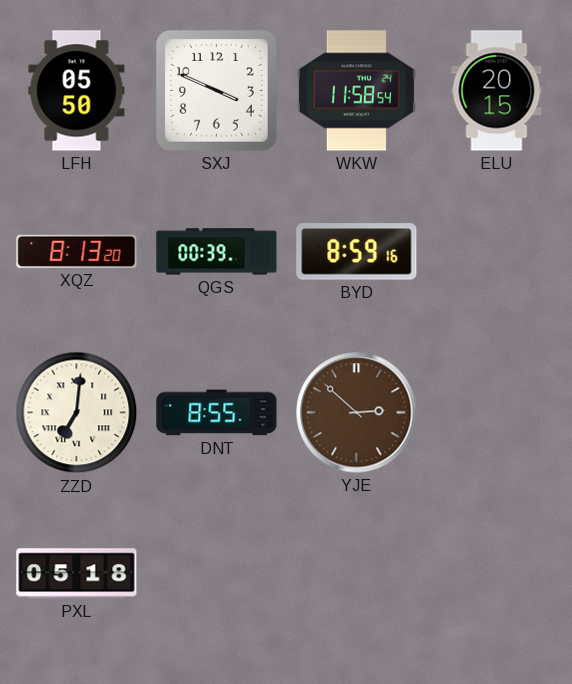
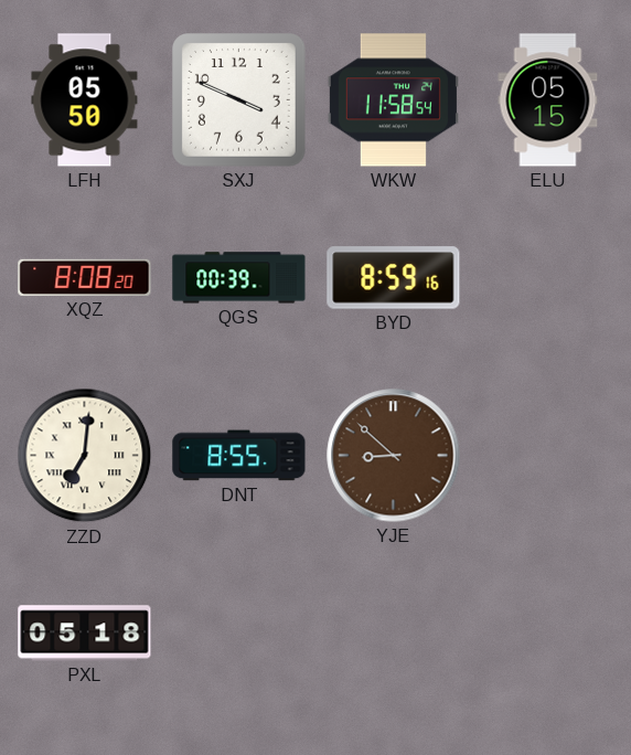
ELU: 20:15 -> 05:15
XQZ: 8:13 -> 8:08
YJE: 2:52 -> 8:52
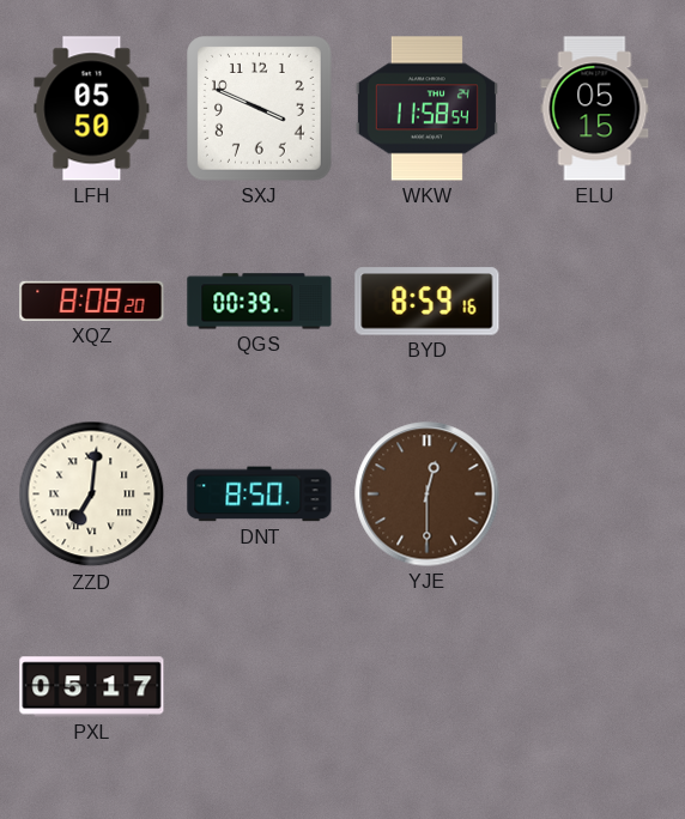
DNT: 8:55 -> 8:50
YJE: 8:52 -> 12:30
PXL: 05:18 -> 05:17
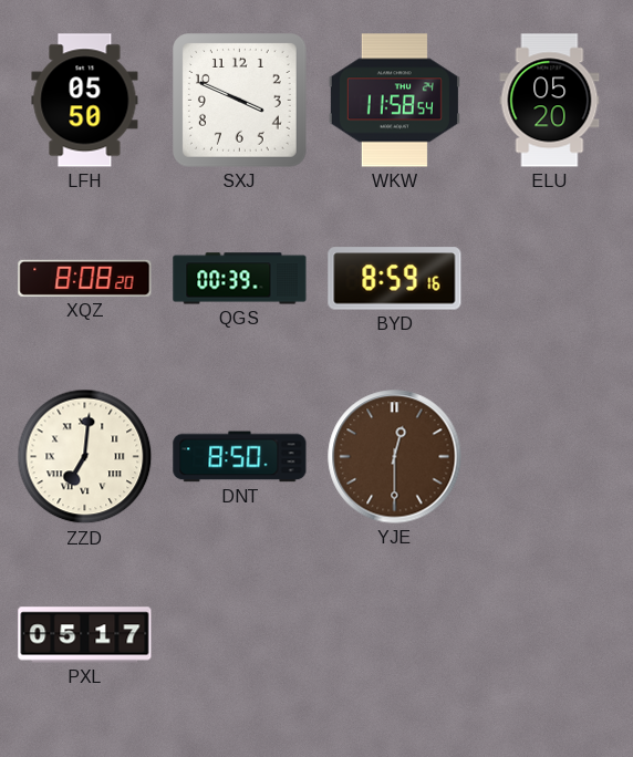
ELU: 05:15 -> 05:20
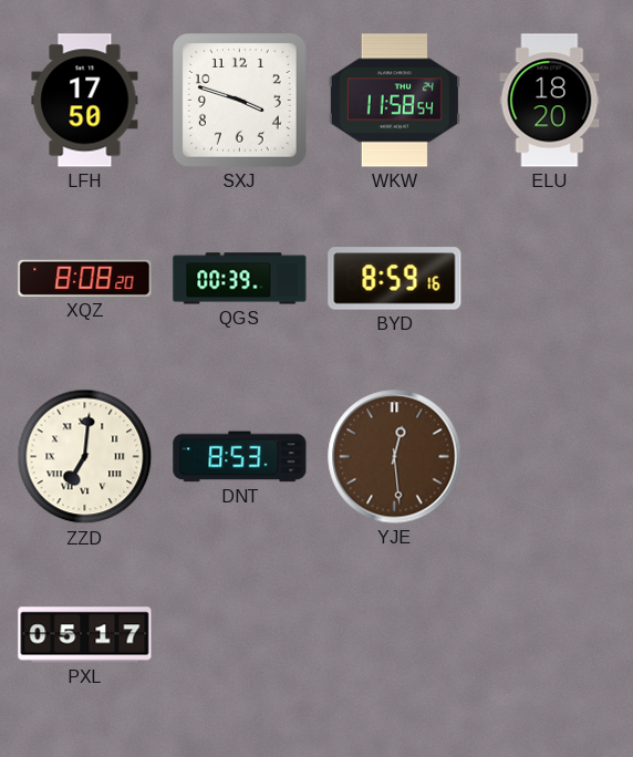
LFH: 05:50 -> 17:50
SXJ: 3:49 -> 3:48
ELU: 05:20 -> 18:20
DNT: 8:50 -> 8:53
YJE: 12:30 -> 12:29
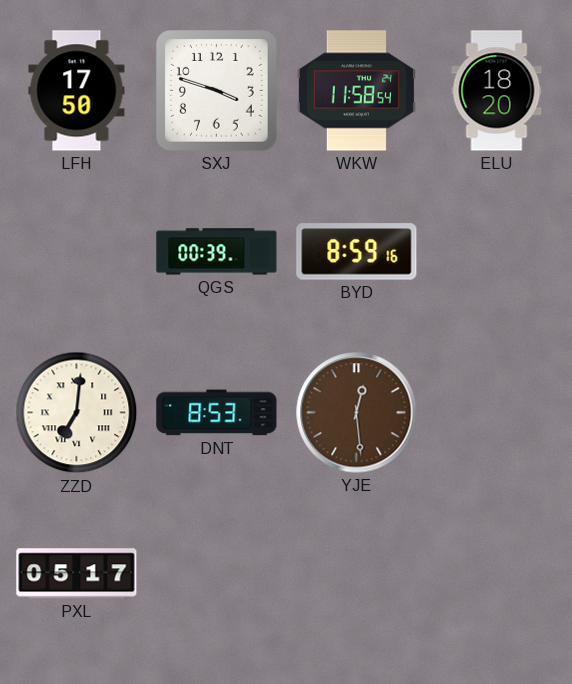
XQZ: 8:08 -> none
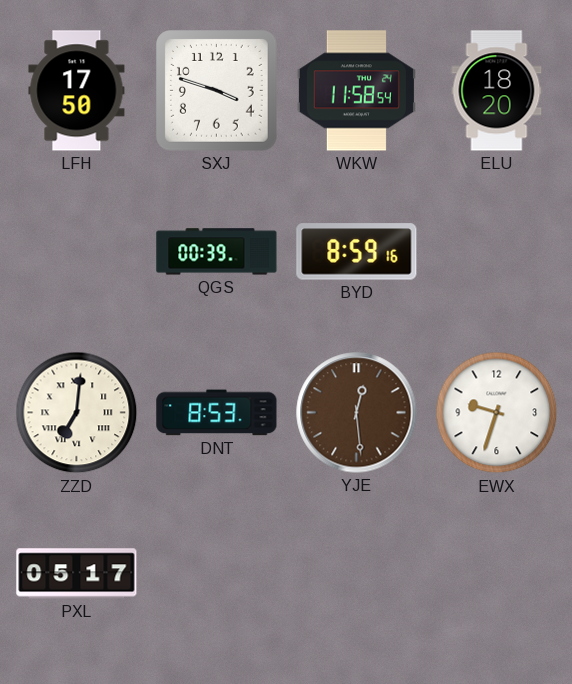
EWX: none -> 9:33
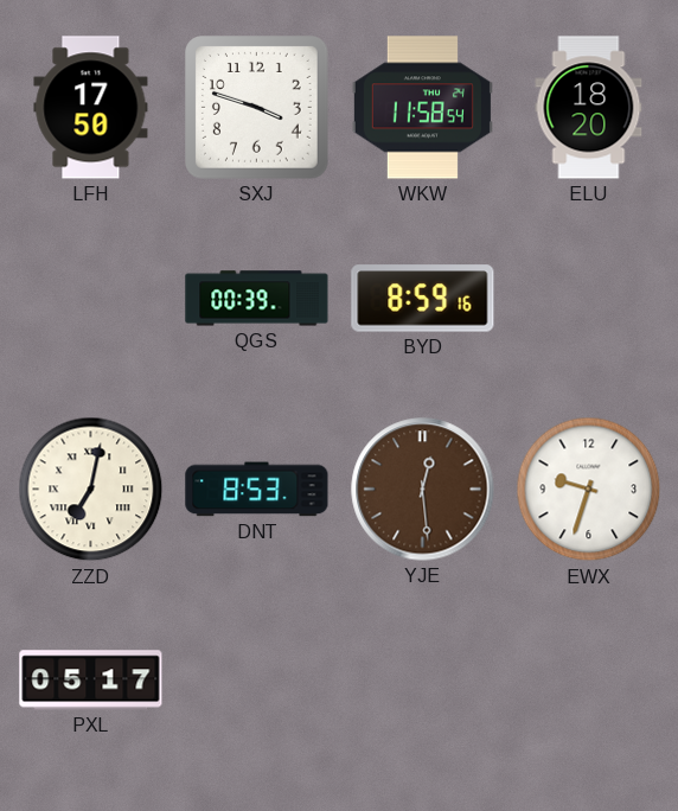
ZZD: 7:01 -> 7:02
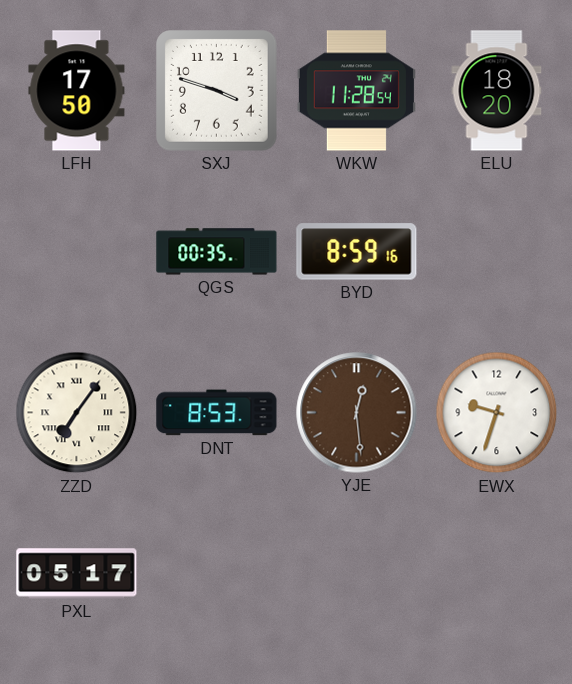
WKW: 11:58 -> 11:28
QGS: 00:39 -> 00:35
ZZD: 7:02 -> 7:06
